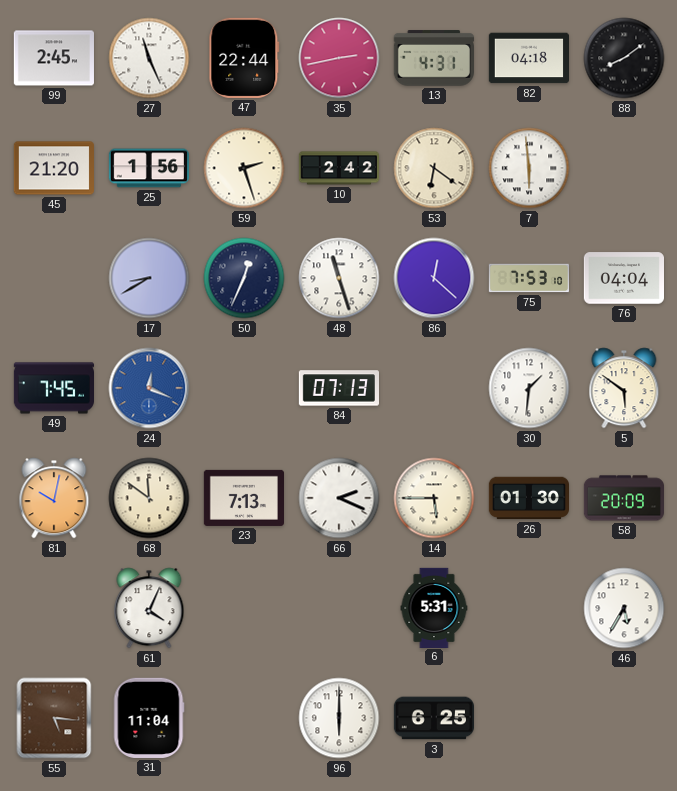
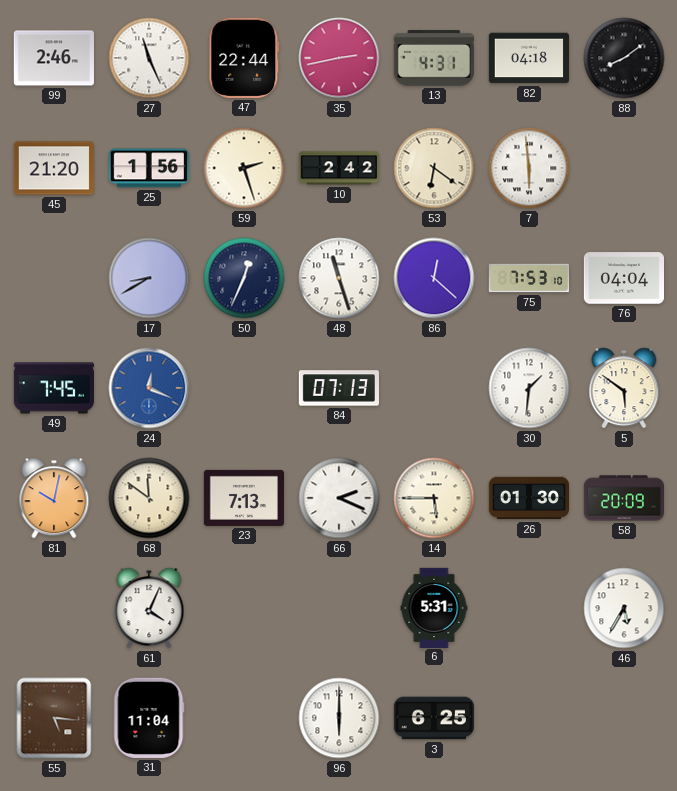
99: 2:45 -> 2:46
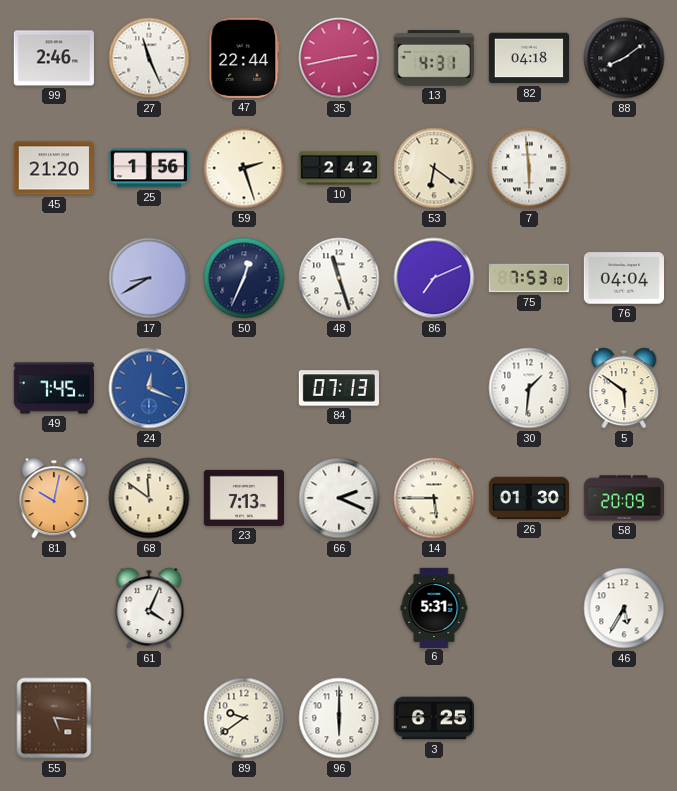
86: 12:22 -> 7:11
31: 11:04 -> none
89: none -> 9:39
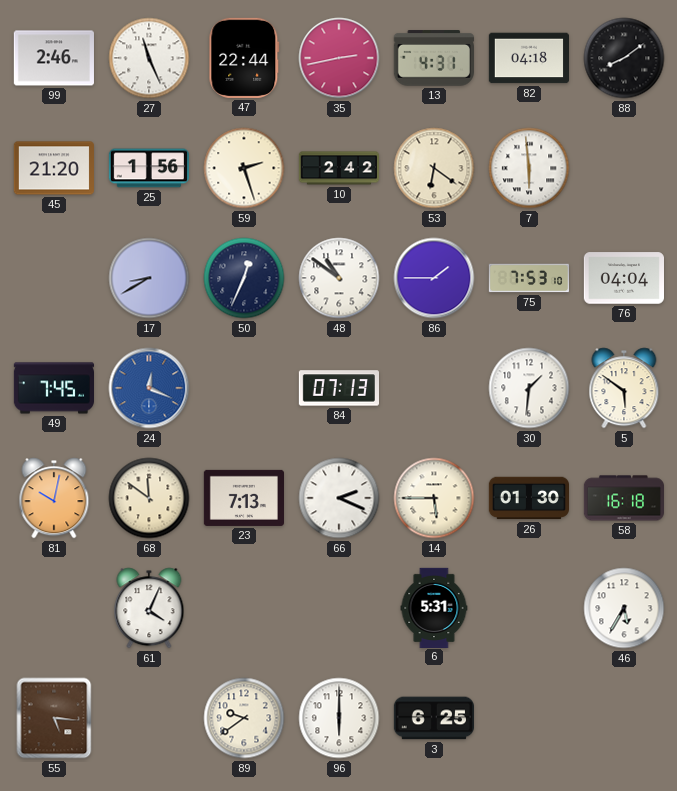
48: 11:27 -> 10:51
86: 7:11 -> 1:45
58: 20:09 -> 16:18
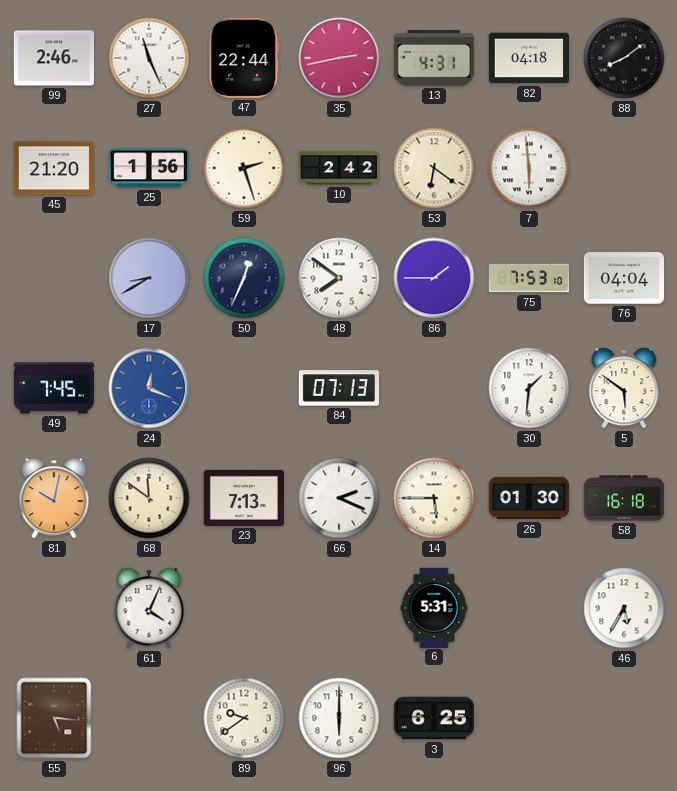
48: 10:51 -> 7:51
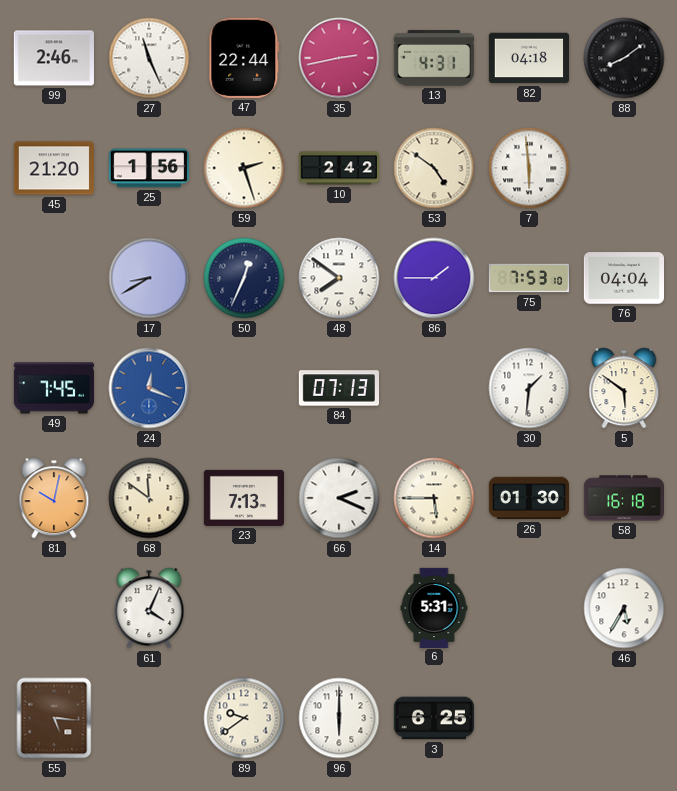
53: 6:21 -> 4:51
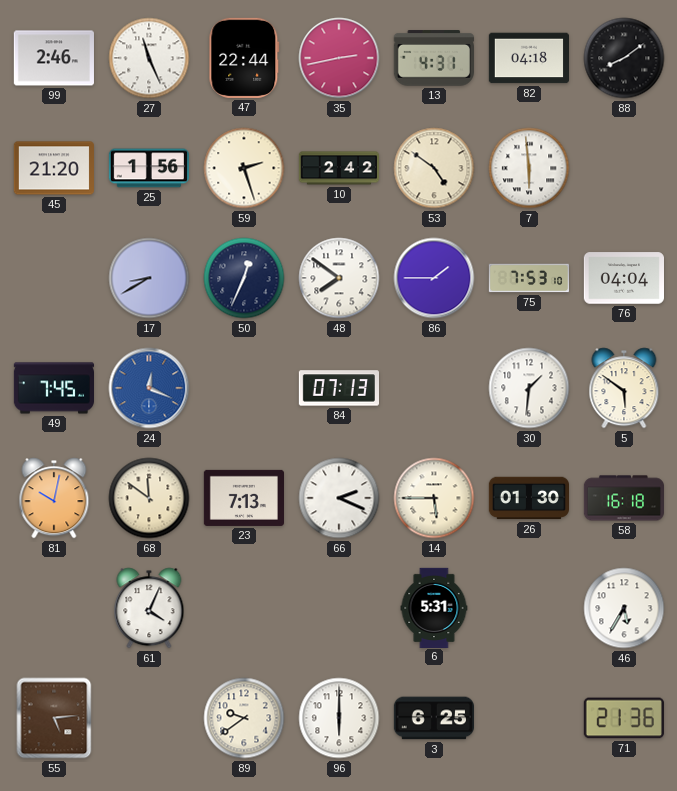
55: 5:16 -> 5:14
71: none -> 21:36
